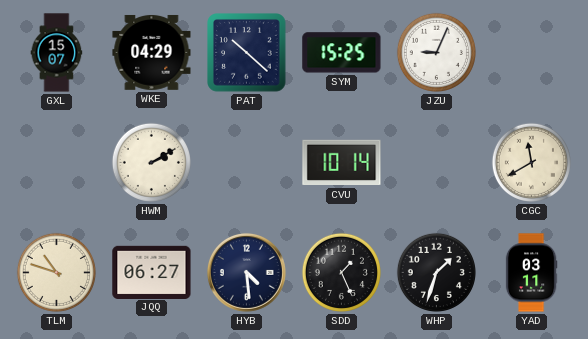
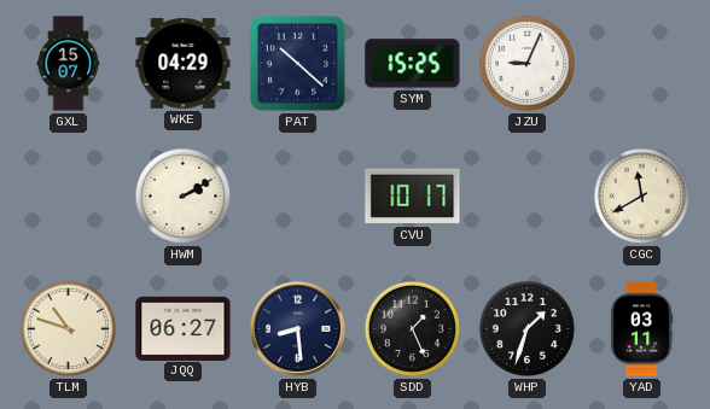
CVU: 10:14 -> 10:17
HYB: 4:29 -> 8:29
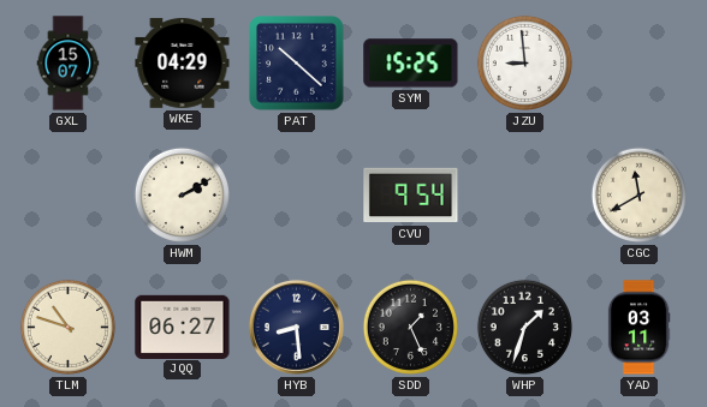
JZU: 9:04 -> 8:59
CVU: 10:17 -> 9:54
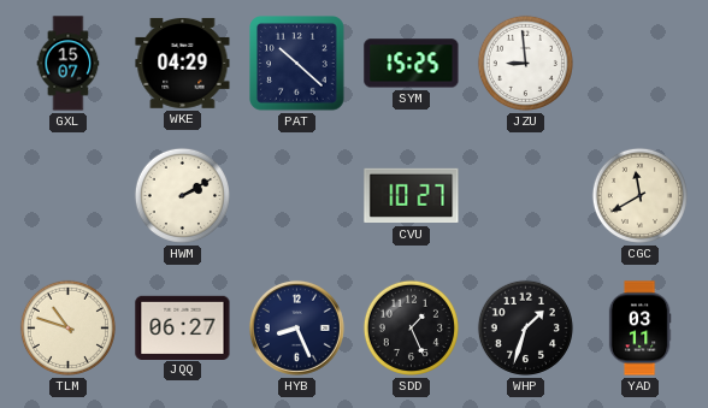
CVU: 9:54 -> 10:27
HYB: 8:29 -> 8:26
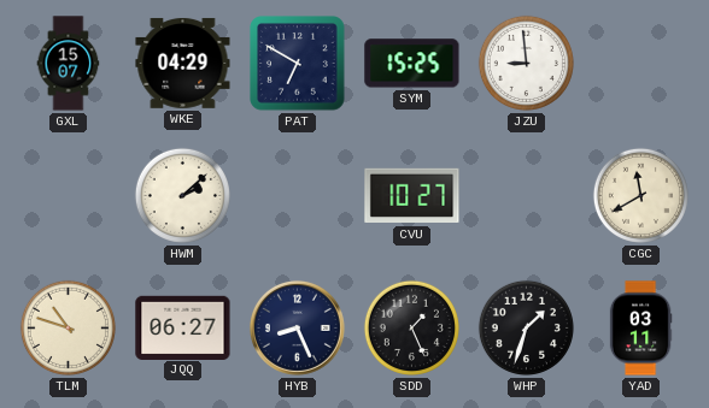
PAT: 10:22 -> 6:50
HWM: 2:10 -> 2:08
